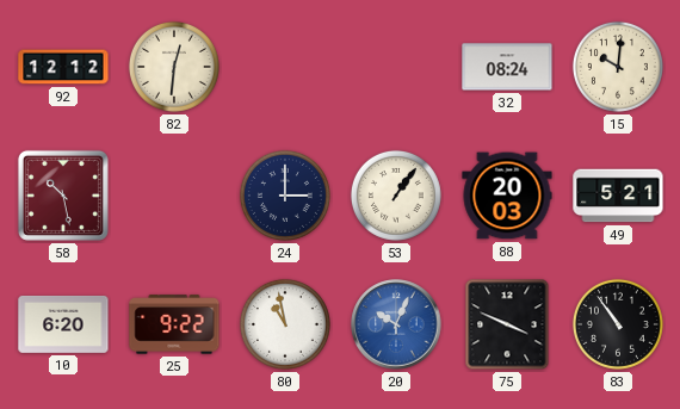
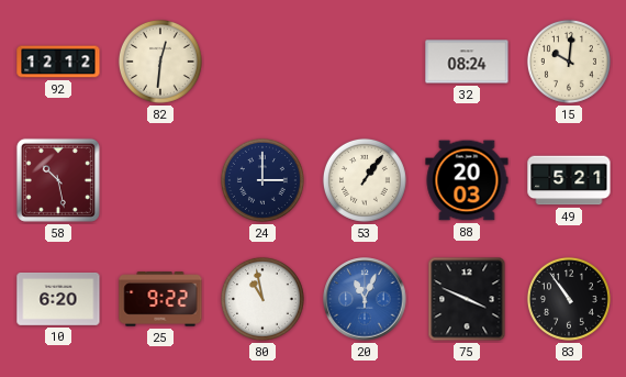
20: 10:04 -> 11:04
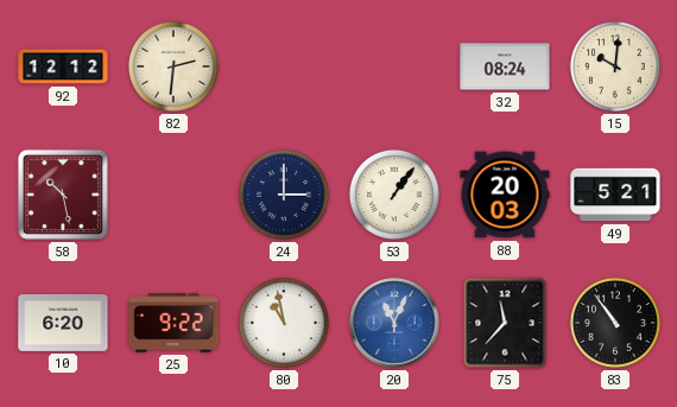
82: 12:31 -> 2:31
75: 3:49 -> 11:37
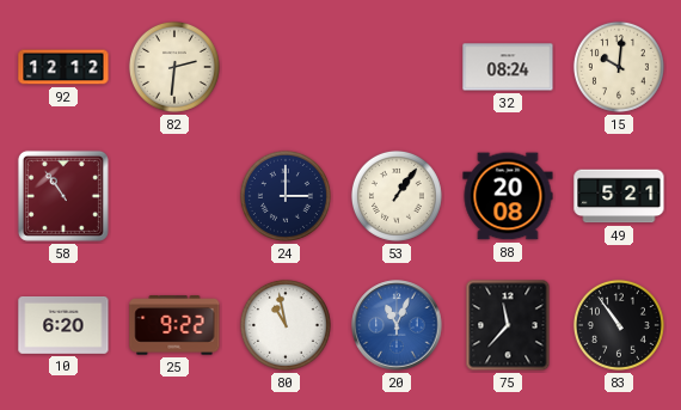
58: 10:28 -> 10:54
88: 20:03 -> 20:08
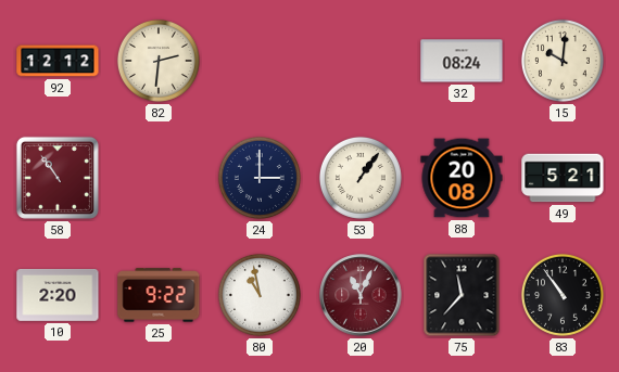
10: 6:20 -> 2:20
20 dial: blue -> burgundy
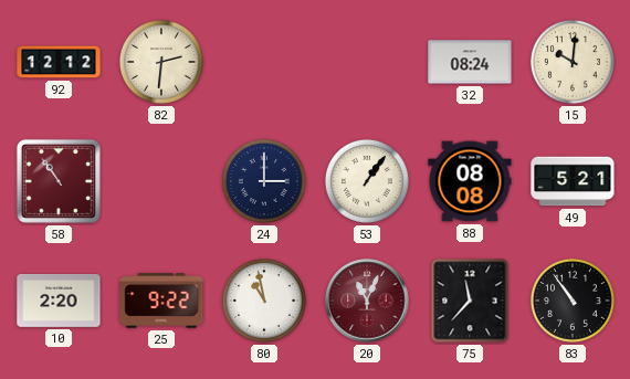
88: 20:08 -> 08:08
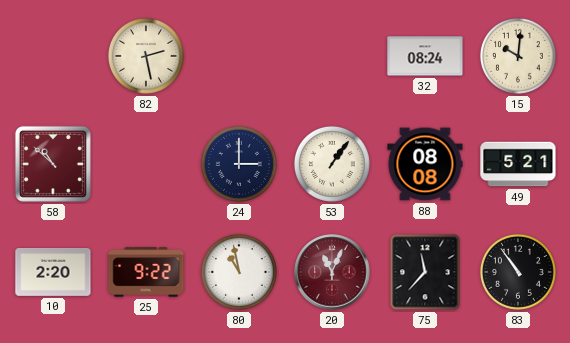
92: 12:12 -> none
82: 2:31 -> 2:28
58: 10:54 -> 10:52
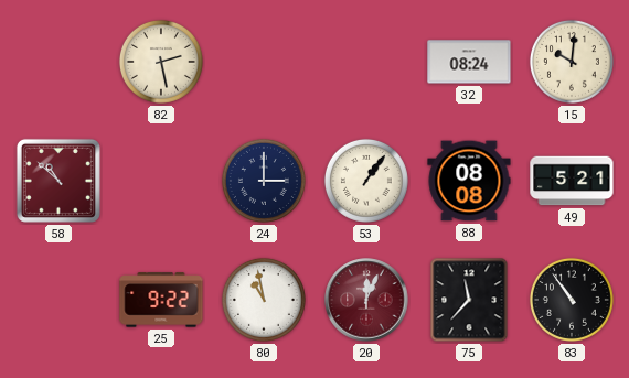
10: 2:20 -> none
20: 11:04 -> 12:04
